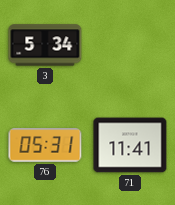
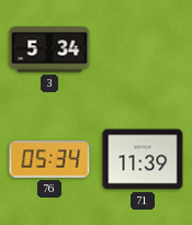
76: 05:31 -> 05:34
71: 11:41 -> 11:39
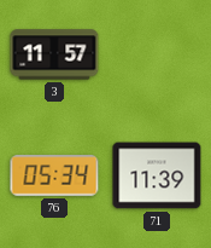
3: 5:34 -> 11:57
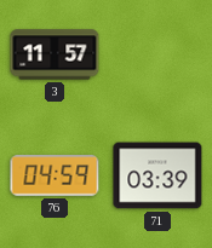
76: 05:34 -> 04:59
71: 11:39 -> 03:39
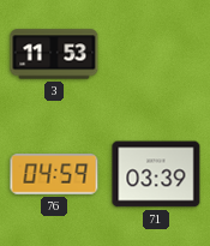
3: 11:57 -> 11:53
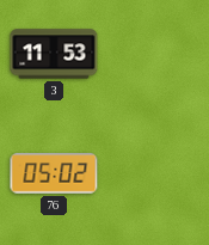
76: 04:59 -> 05:02
71: 03:39 -> none
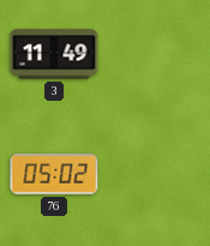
3: 11:53 -> 11:49
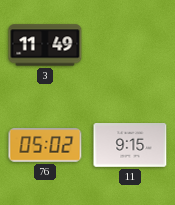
11: none -> 9:15
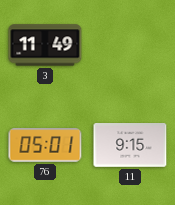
76: 05:02 -> 05:01
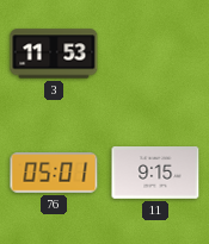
3: 11:49 -> 11:53
